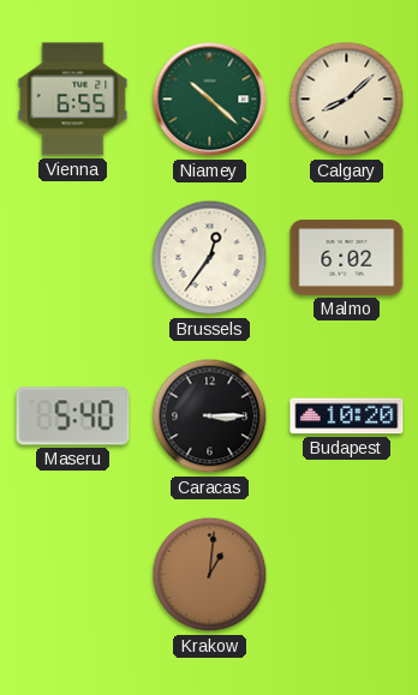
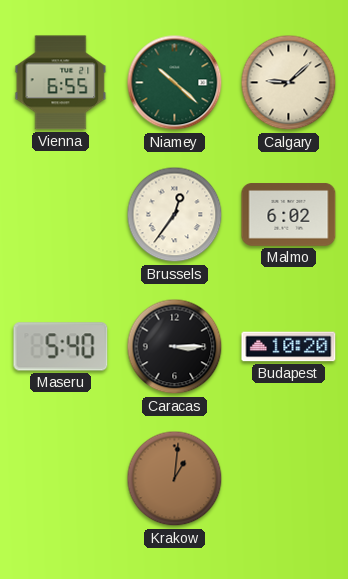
Calgary: 8:08 -> 9:08
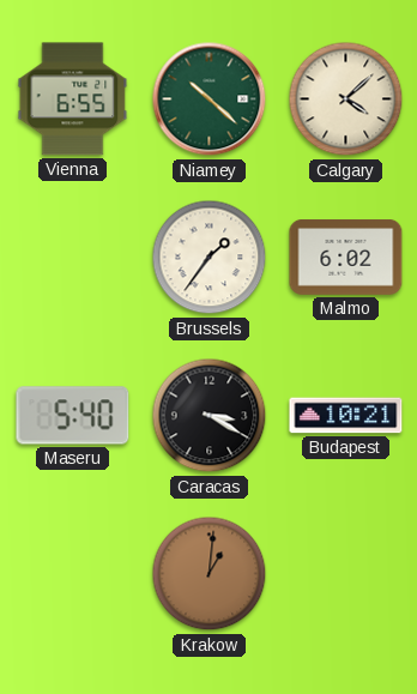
Calgary: 9:08 -> 4:08
Brussels: 12:36 -> 1:36
Caracas: 3:15 -> 3:20
Budapest: 10:20 -> 10:21
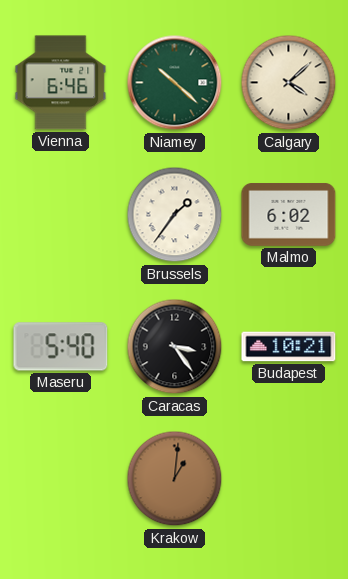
Vienna: 6:55 -> 6:46
Caracas: 3:20 -> 3:24
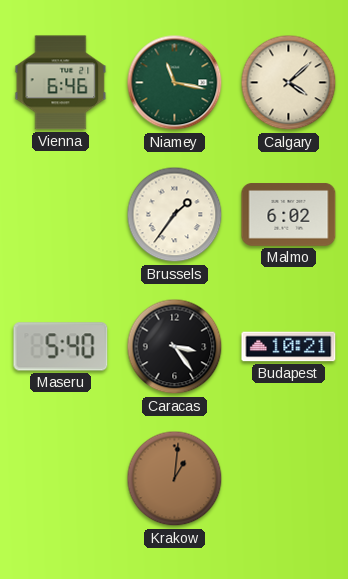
Niamey: 10:22 -> 11:17
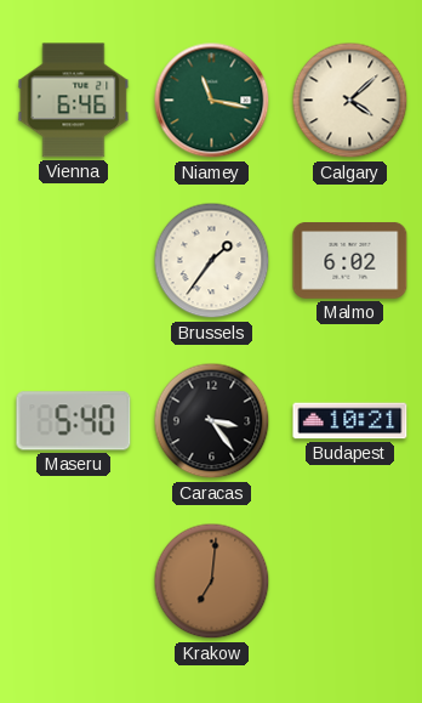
Krakow: 1:01 -> 7:01
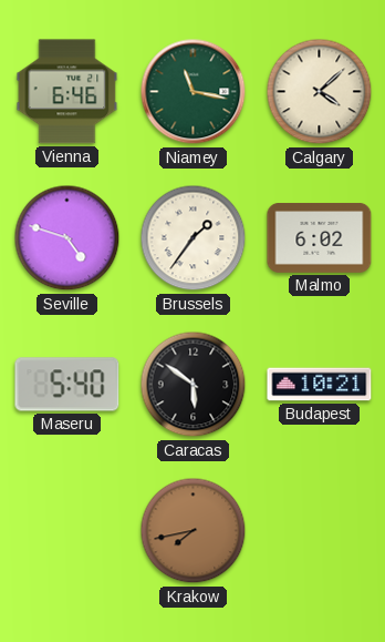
Seville: none -> 4:48
Caracas: 3:24 -> 5:51
Krakow: 7:01 -> 7:43
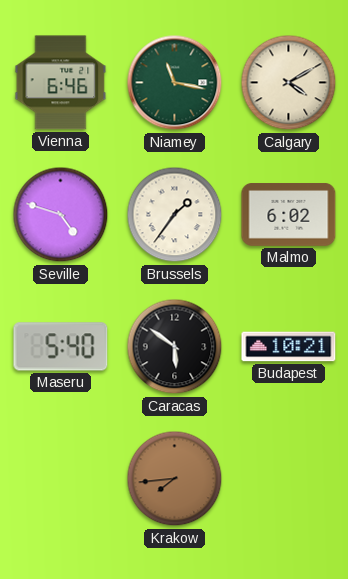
Calgary: 4:08 -> 4:10
Krakow: 7:43 -> 7:44
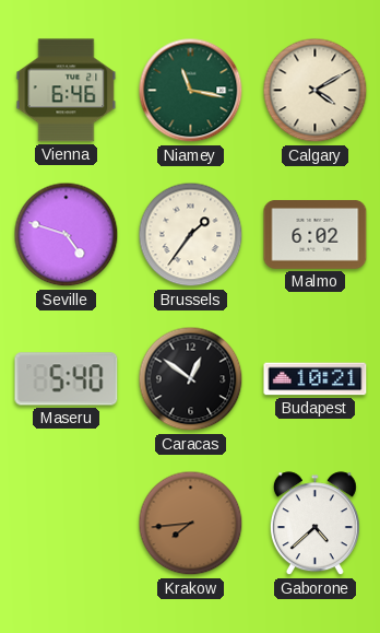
Caracas: 5:51 -> 12:51
Gaborone: none -> 4:38
